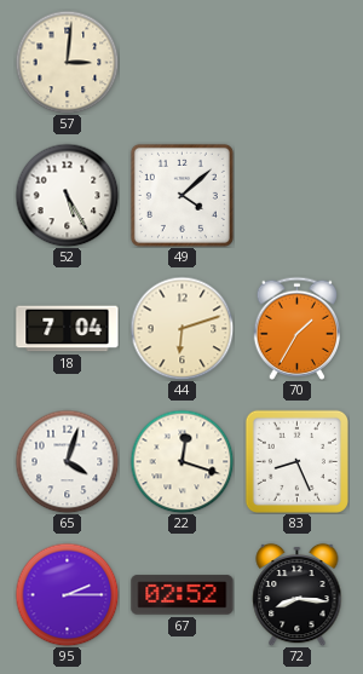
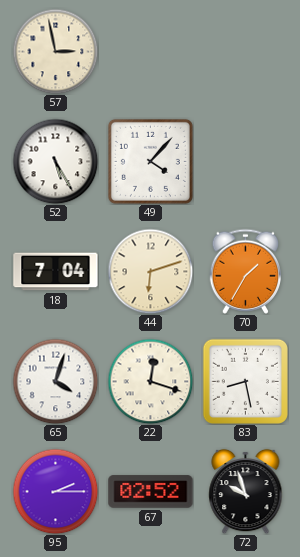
57: 3:01 -> 2:58
49: 4:08 -> 4:07
83: 8:26 -> 8:28
72: 8:16 -> 9:57
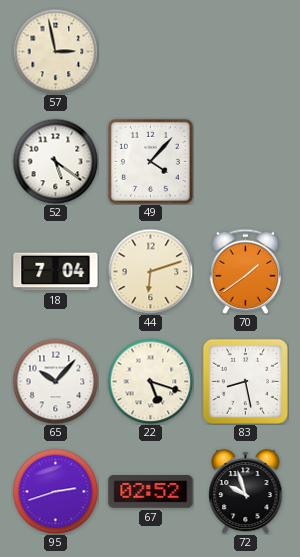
52: 5:25 -> 5:21
70: 1:35 -> 1:39
65: 4:03 -> 10:07
22: 12:18 -> 5:18
95: 2:15 -> 2:42
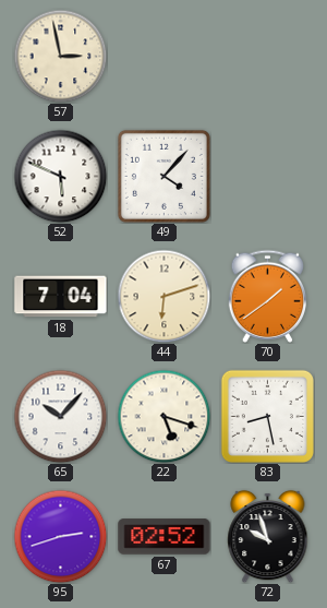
52: 5:21 -> 5:49
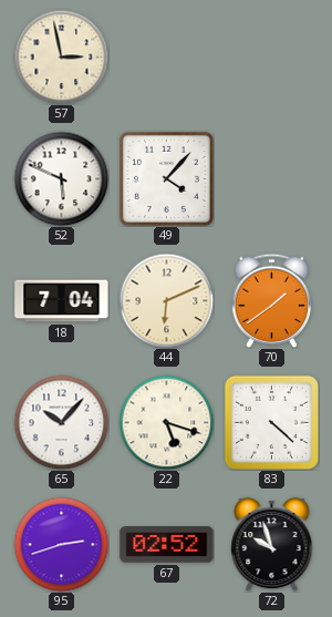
44: 6:12 -> 6:11
83: 8:28 -> 4:22
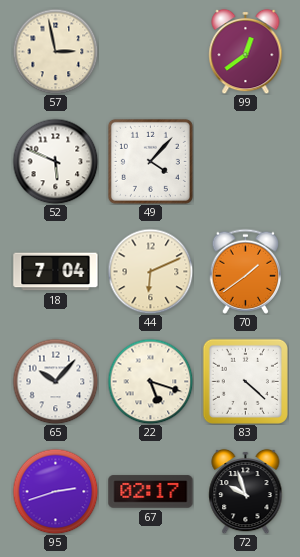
99: none -> 12:39
67: 02:52 -> 02:17
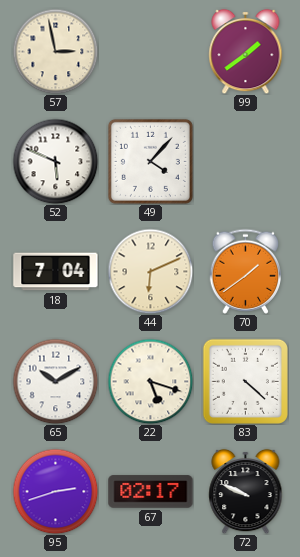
99: 12:39 -> 1:39
65: 10:07 -> 10:10
72: 9:57 -> 9:49
